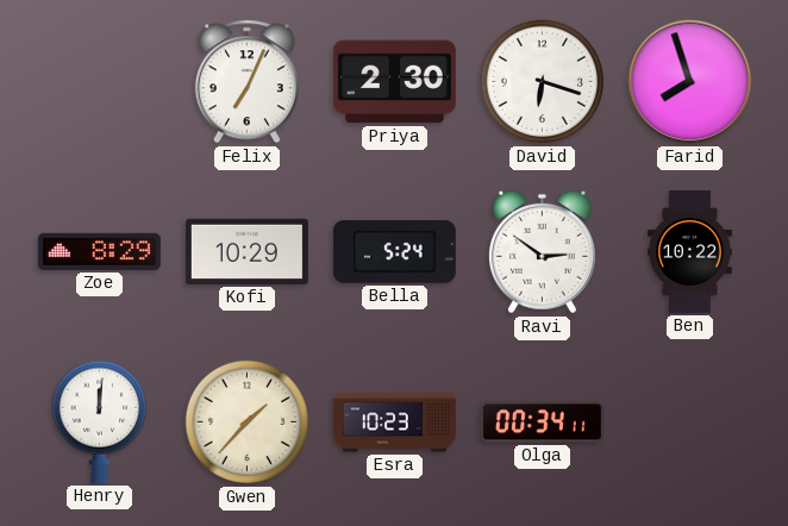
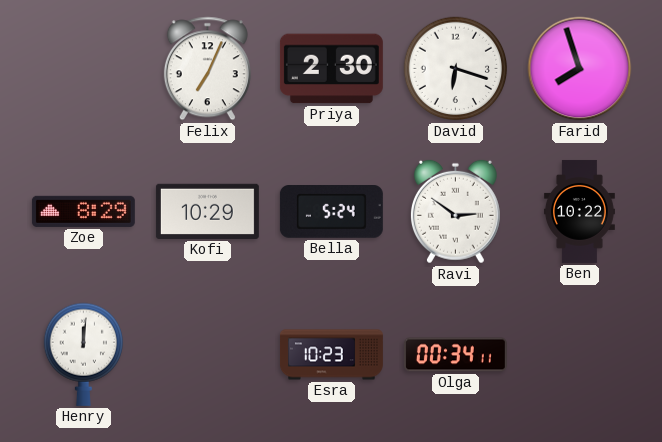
Gwen: 1:37 -> none
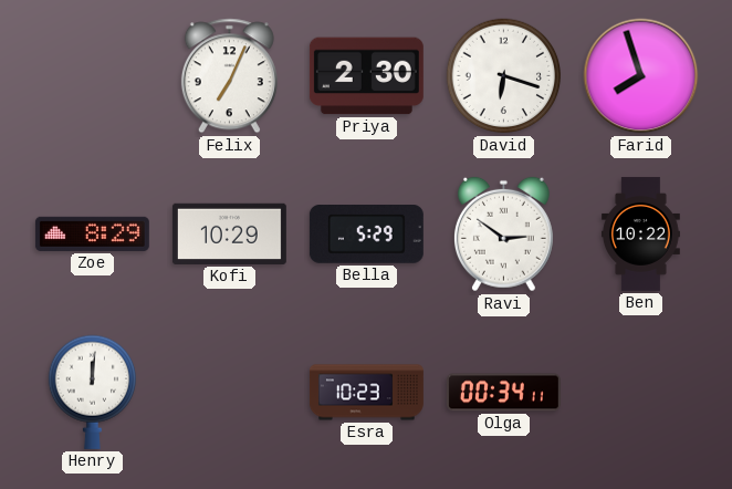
Bella: 5:24 -> 5:29
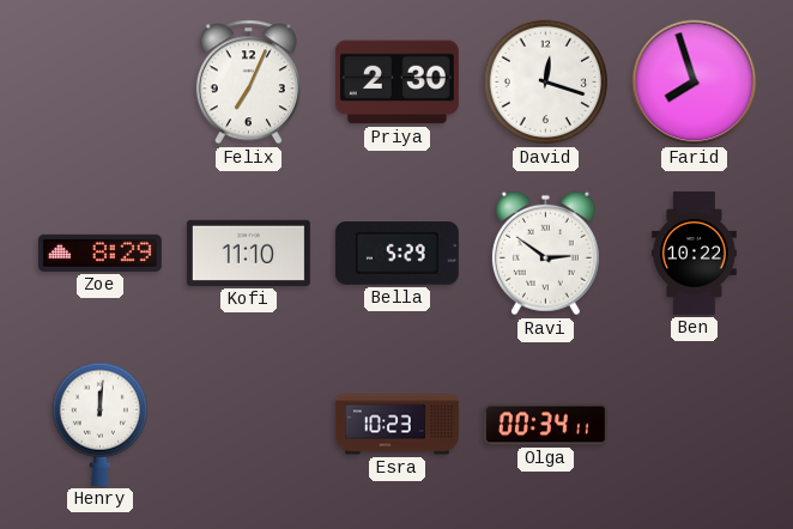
David: 6:18 -> 12:18
Kofi: 10:29 -> 11:10
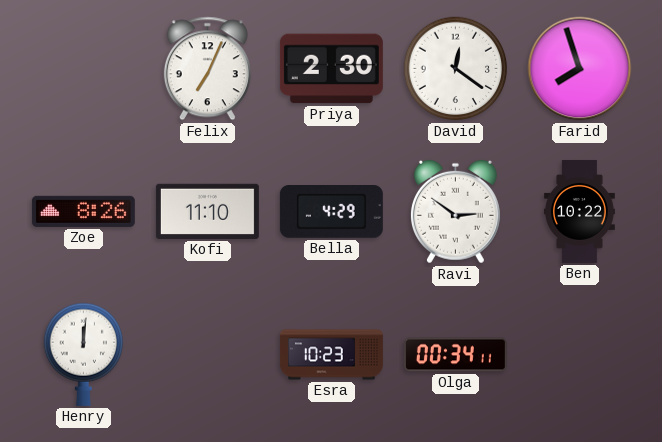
David: 12:18 -> 12:21
Zoe: 8:29 -> 8:26
Bella: 5:29 -> 4:29
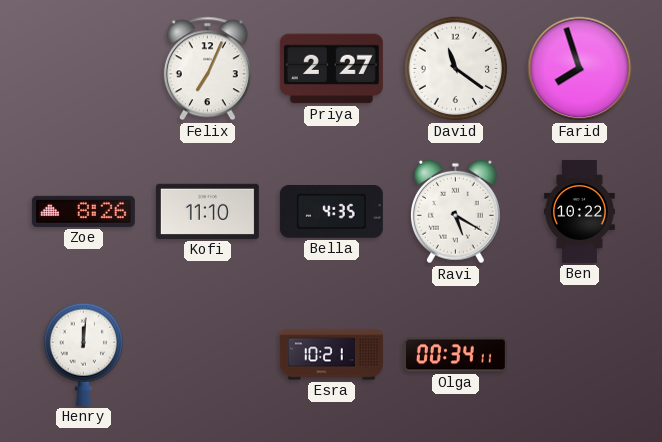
Priya: 2:30 -> 2:27
David: 12:21 -> 11:21
Bella: 4:29 -> 4:35
Ravi: 2:51 -> 5:20
Esra: 10:23 -> 10:21
